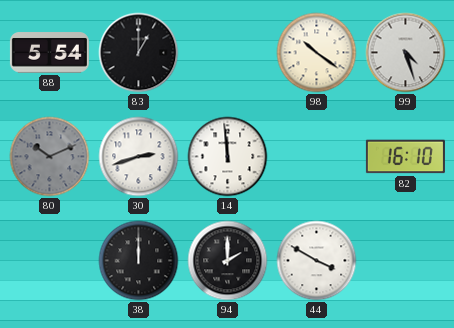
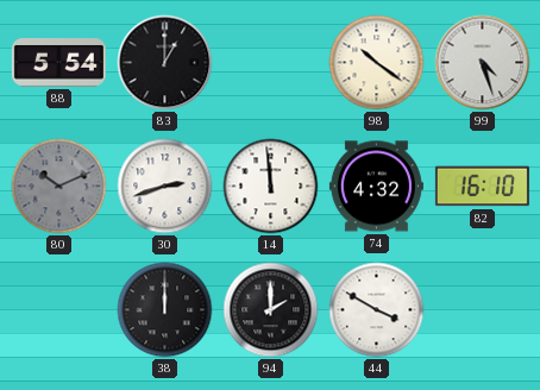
74: none -> 4:32
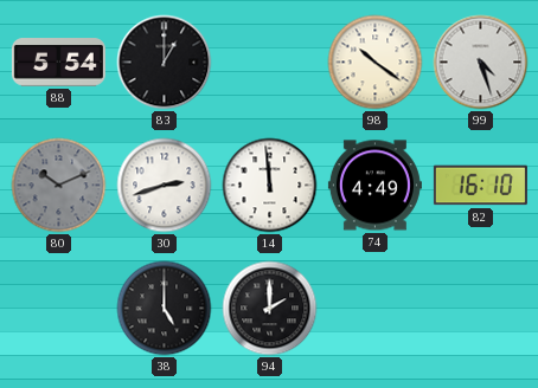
74: 4:32 -> 4:49
38: 12:00 -> 5:00
44: 3:50 -> none
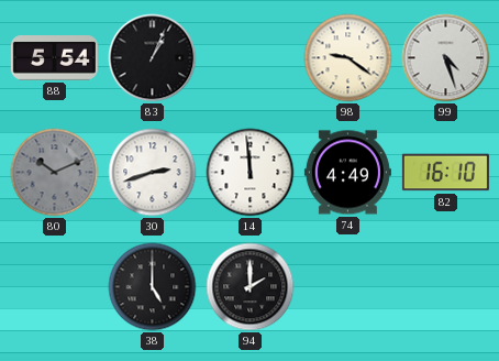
83: 1:00 -> 1:04
98: 10:21 -> 9:21
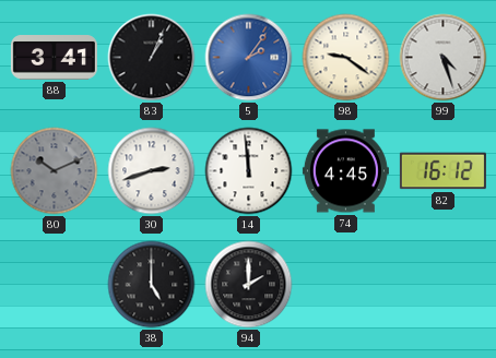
88: 5:54 -> 3:41
5: none -> 2:06
74: 4:49 -> 4:45
82: 16:10 -> 16:12
